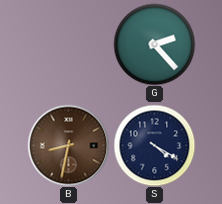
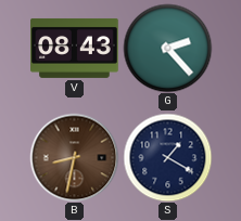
V: none -> 08:43
S: 4:20 -> 1:20
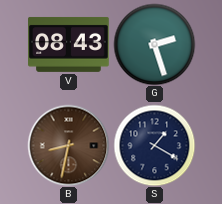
G: 2:23 -> 2:27
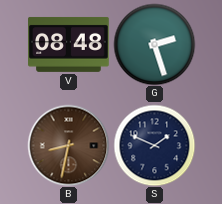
V: 08:43 -> 08:48
S: 1:20 -> 1:49
